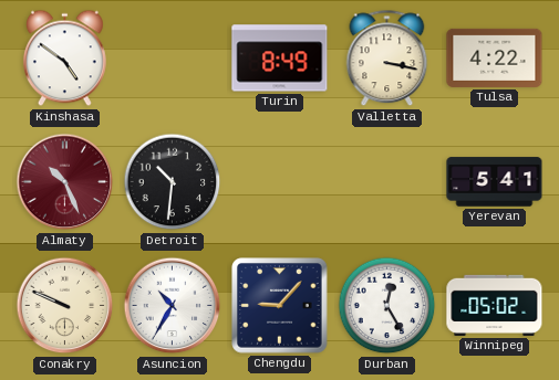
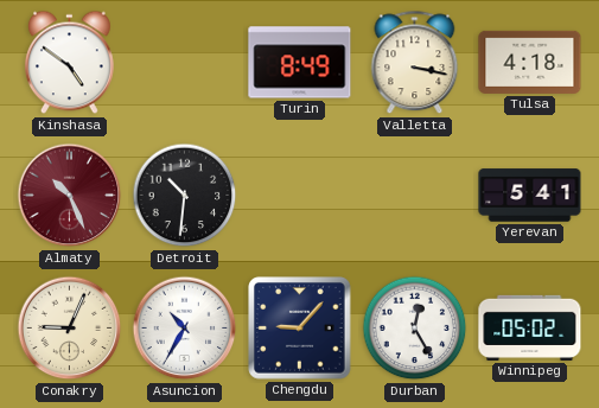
Tulsa: 4:22 -> 4:18
Conakry: 9:49 -> 9:04
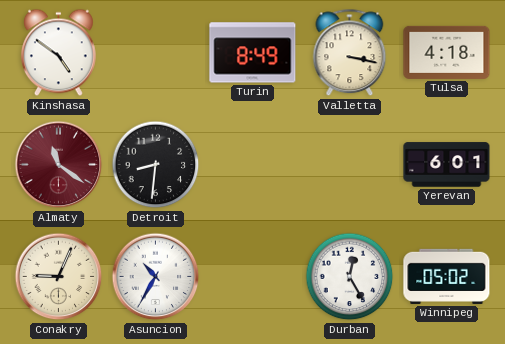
Almaty: 10:26 -> 11:21
Detroit: 10:31 -> 8:31
Yerevan: 5:41 -> 6:01
Chengdu: 9:07 -> none
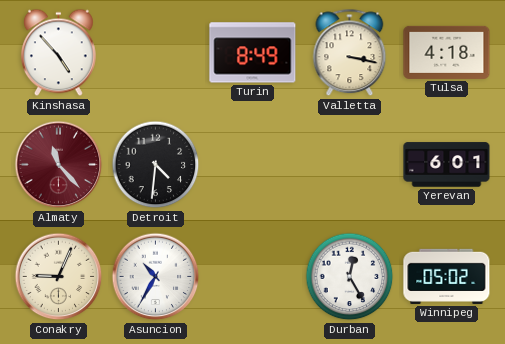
Kinshasa: 4:51 -> 4:53
Almaty: 11:21 -> 11:23
Detroit: 8:31 -> 4:31
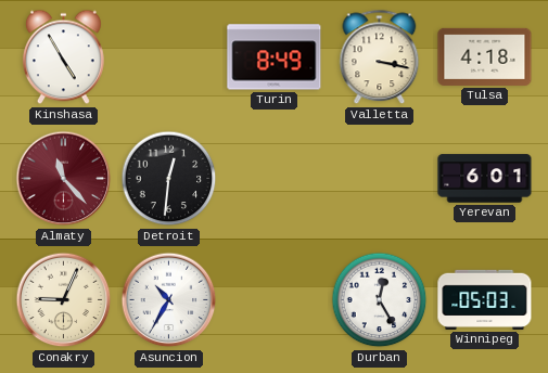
Kinshasa: 4:53 -> 4:55
Detroit: 4:31 -> 12:31
Winnipeg: 05:02 -> 05:03
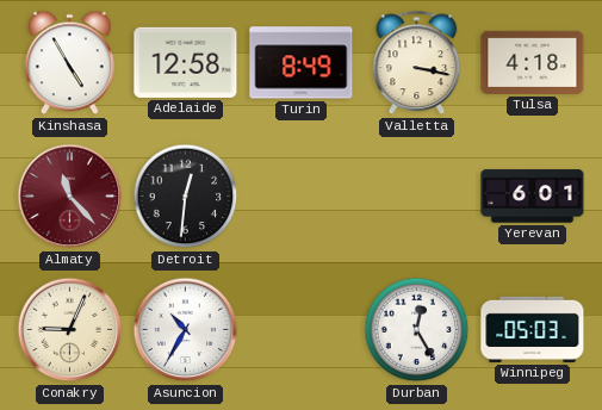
Adelaide: none -> 12:58
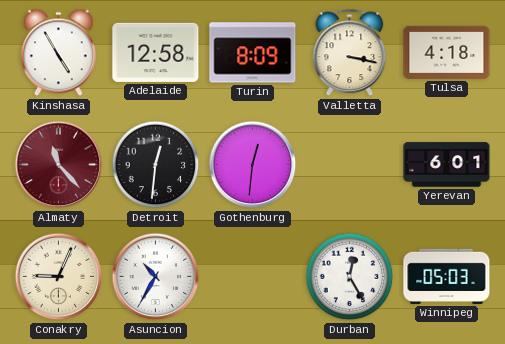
Turin: 8:49 -> 8:09
Gothenburg: none -> 12:31
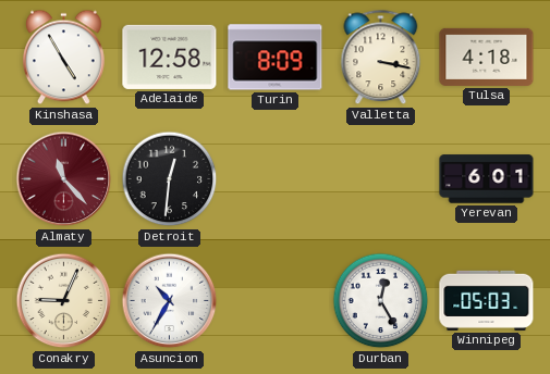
Gothenburg: 12:31 -> none
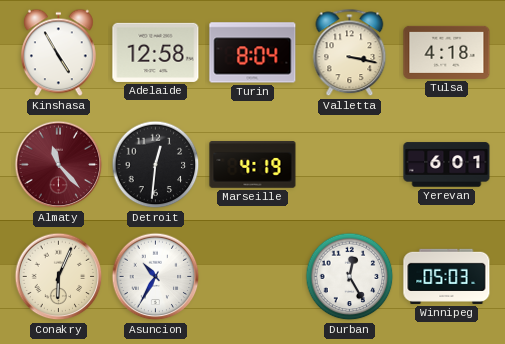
Turin: 8:09 -> 8:04
Marseille: none -> 4:19
Conakry: 9:04 -> 6:04
